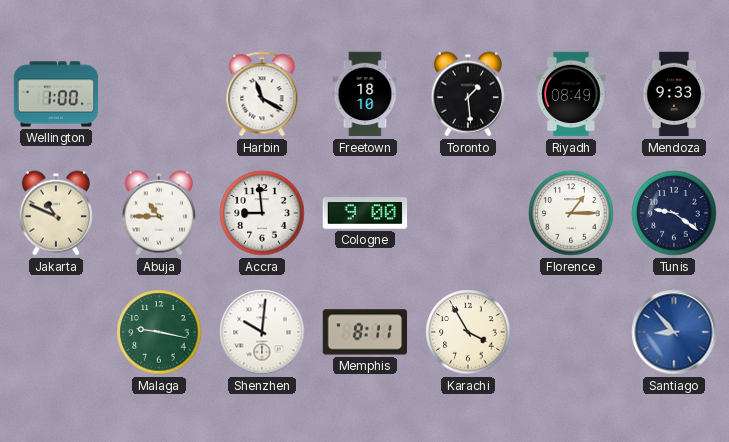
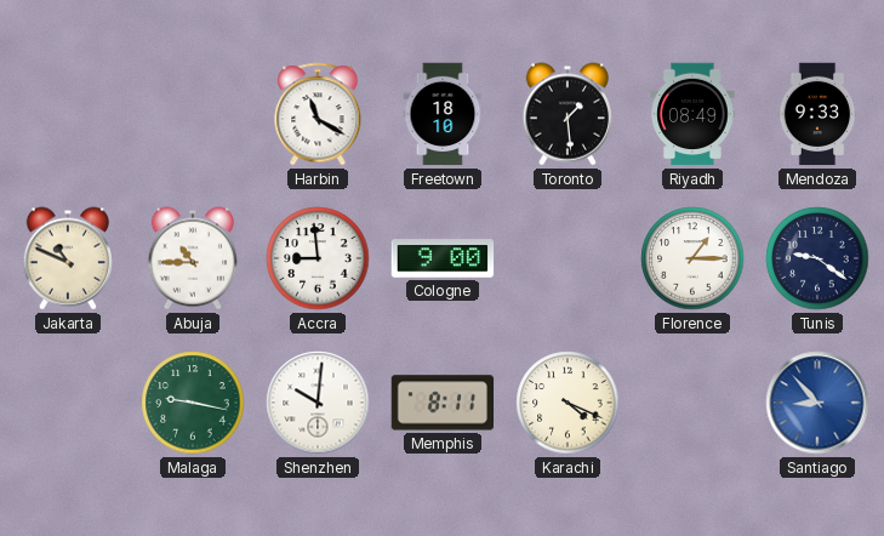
Wellington: 1:00 -> none
Karachi: 3:55 -> 4:19
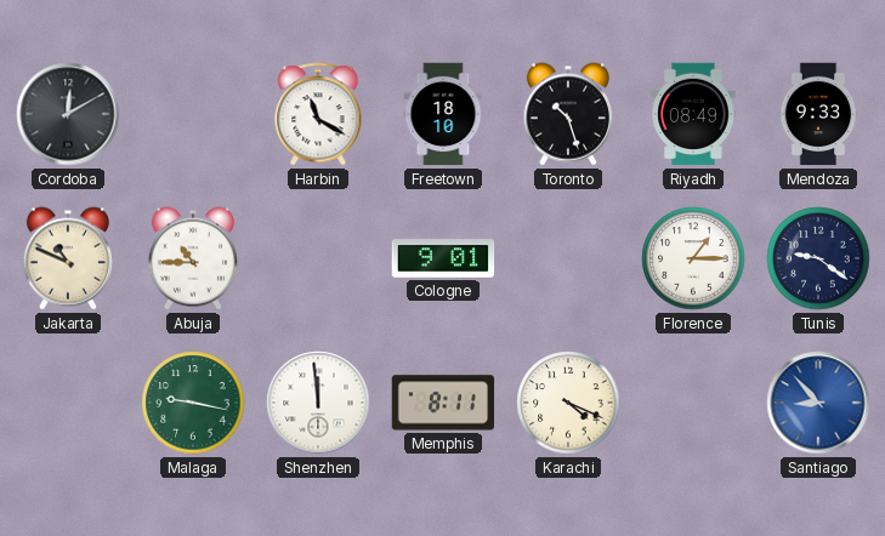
Cordoba: none -> 12:10
Toronto: 1:29 -> 10:27
Accra: 8:59 -> none
Cologne: 9:00 -> 9:01
Shenzhen: 10:01 -> 11:59
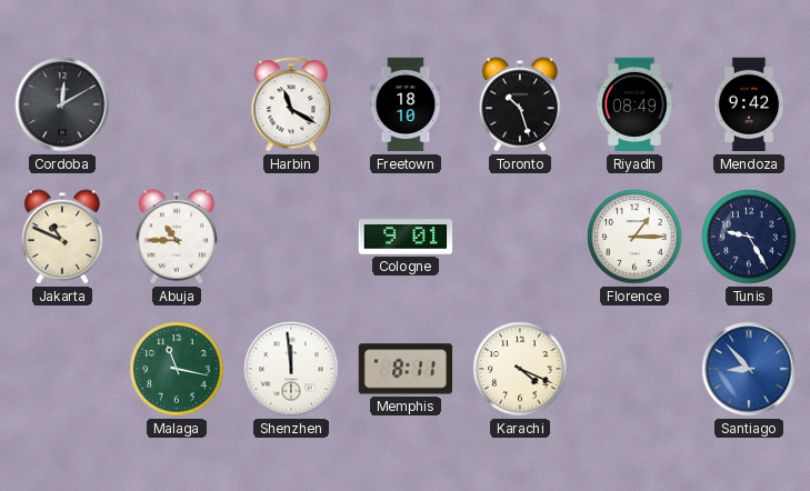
Mendoza: 9:33 -> 9:42
Tunis: 9:21 -> 9:25
Malaga: 9:17 -> 11:17
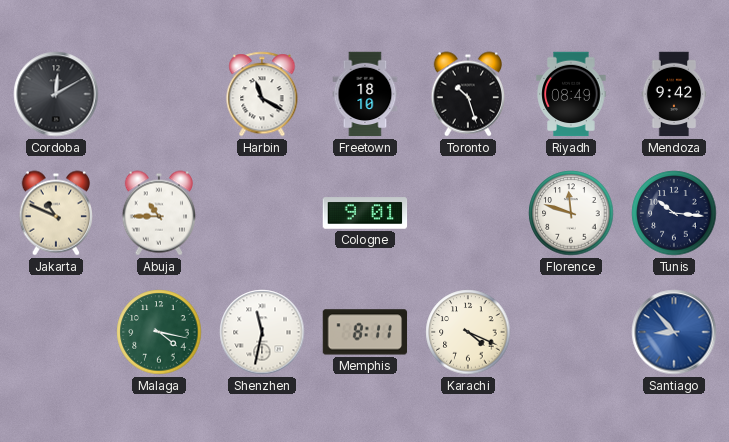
Florence: 1:15 -> 11:48
Tunis: 9:25 -> 10:16
Malaga: 11:17 -> 4:17
Shenzhen: 11:59 -> 11:32
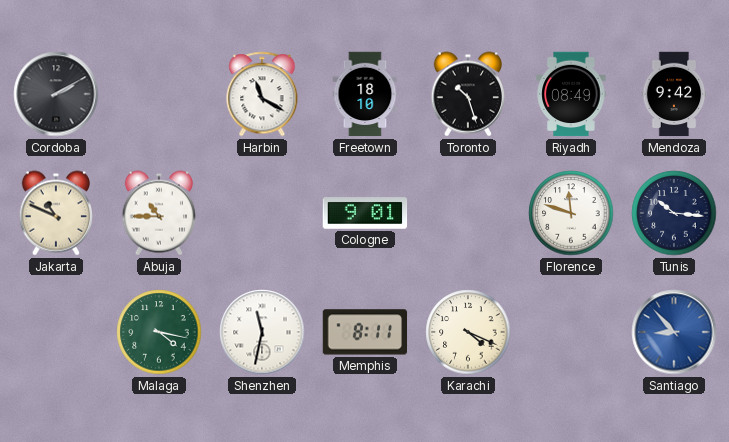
Cordoba: 12:10 -> 2:10
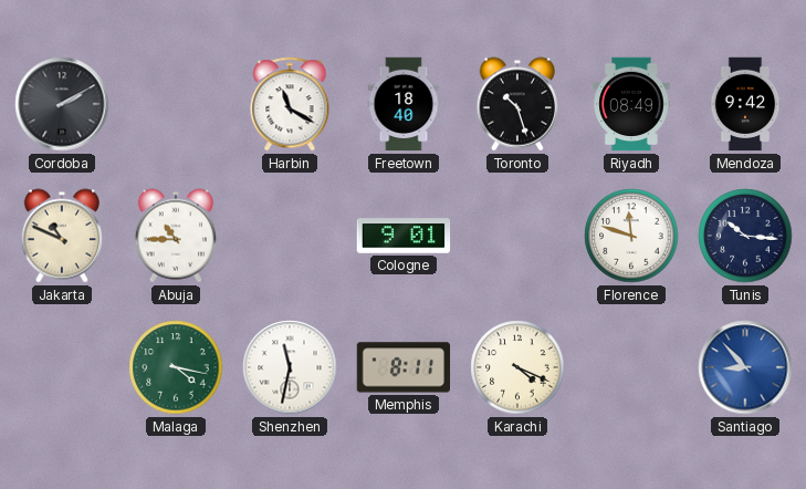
Freetown: 18:10 -> 18:40
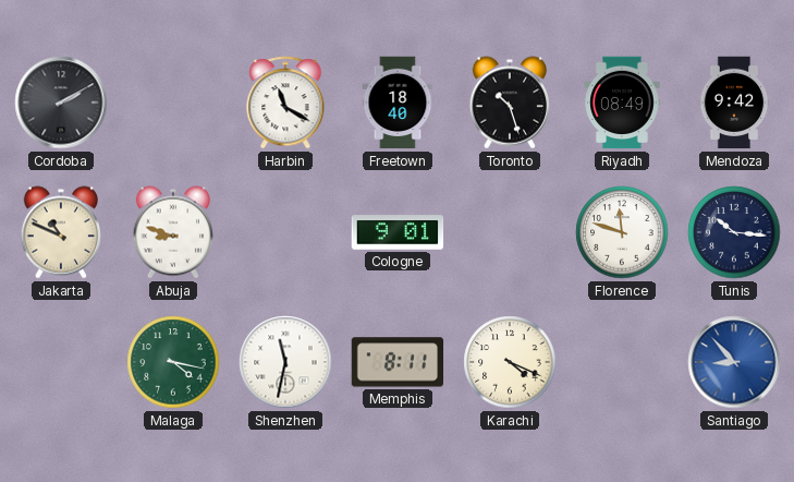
Abuja: 10:45 -> 8:48
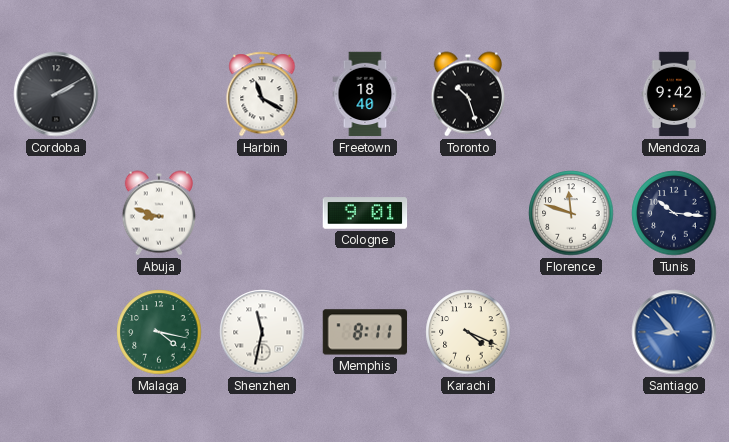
Riyadh: 08:49 -> none
Jakarta: 10:49 -> none
